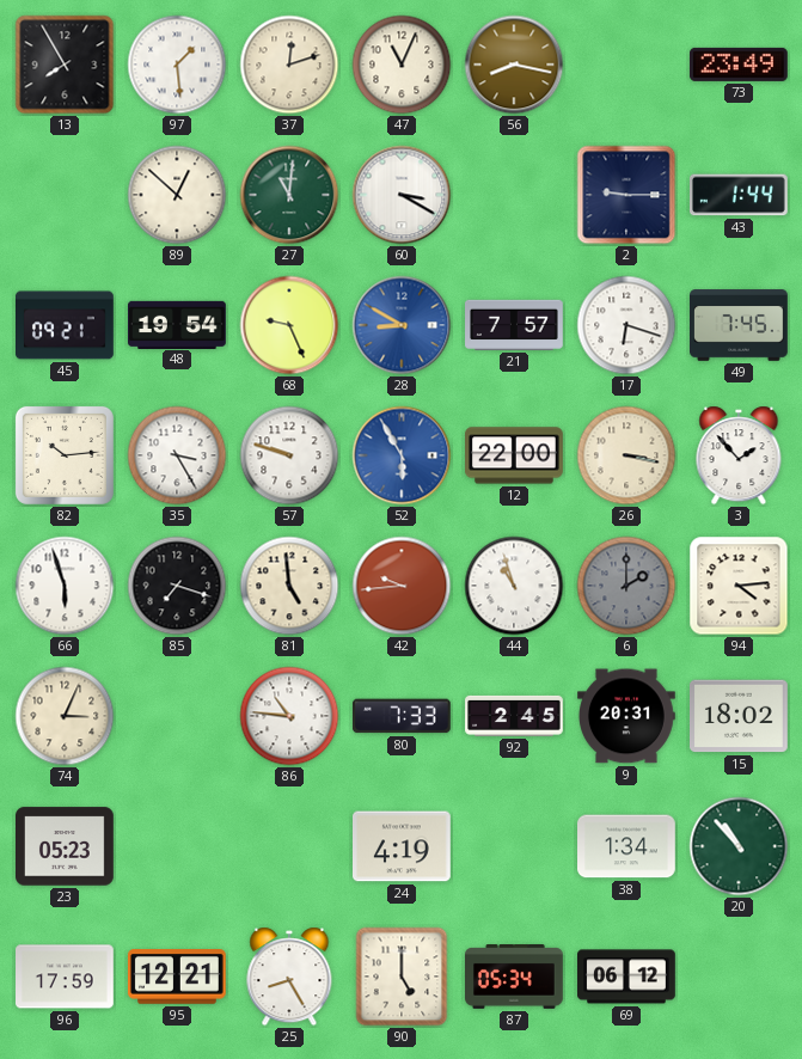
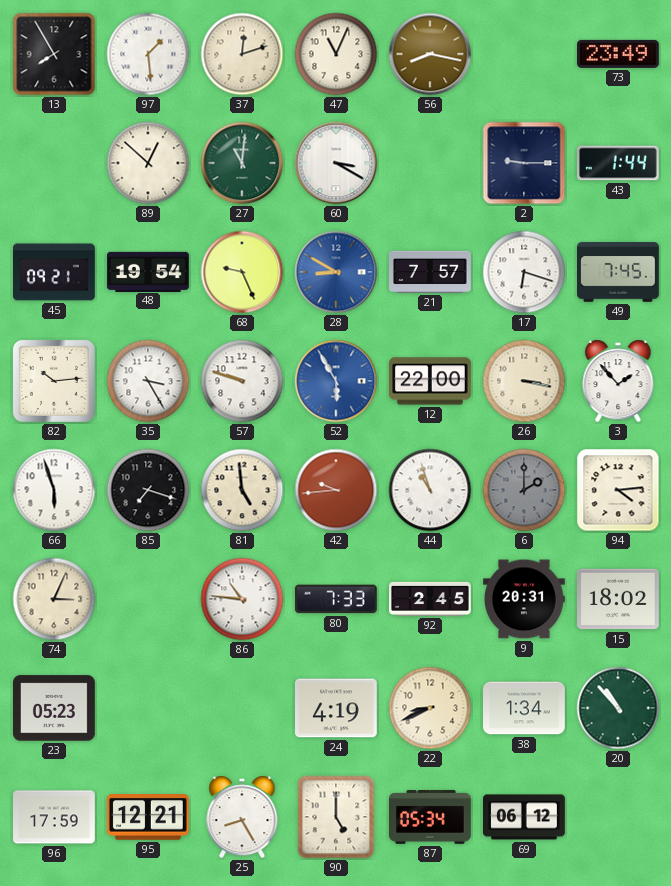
22: none -> 8:41
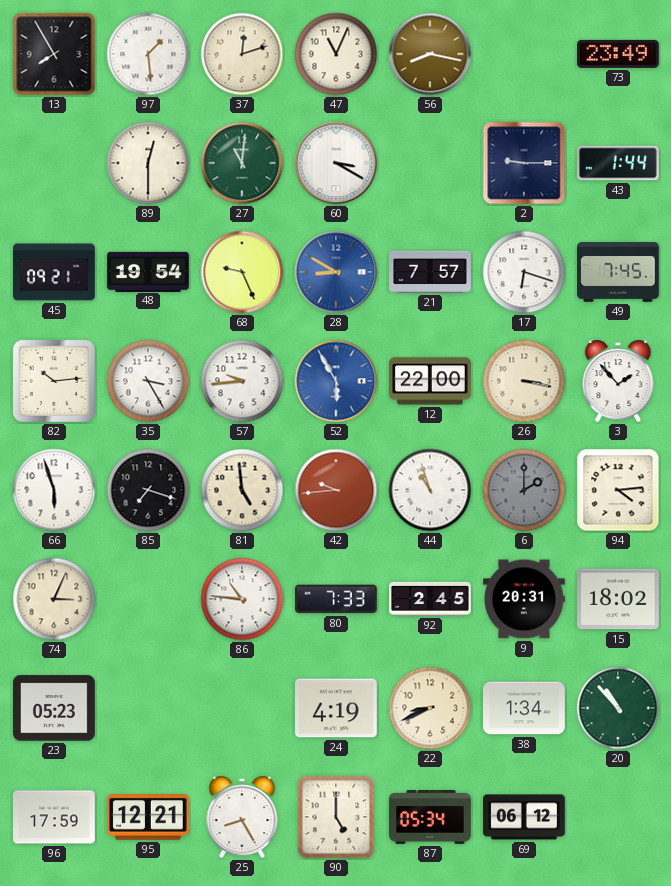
89: 12:52 -> 12:30
57: 9:48 -> 9:44
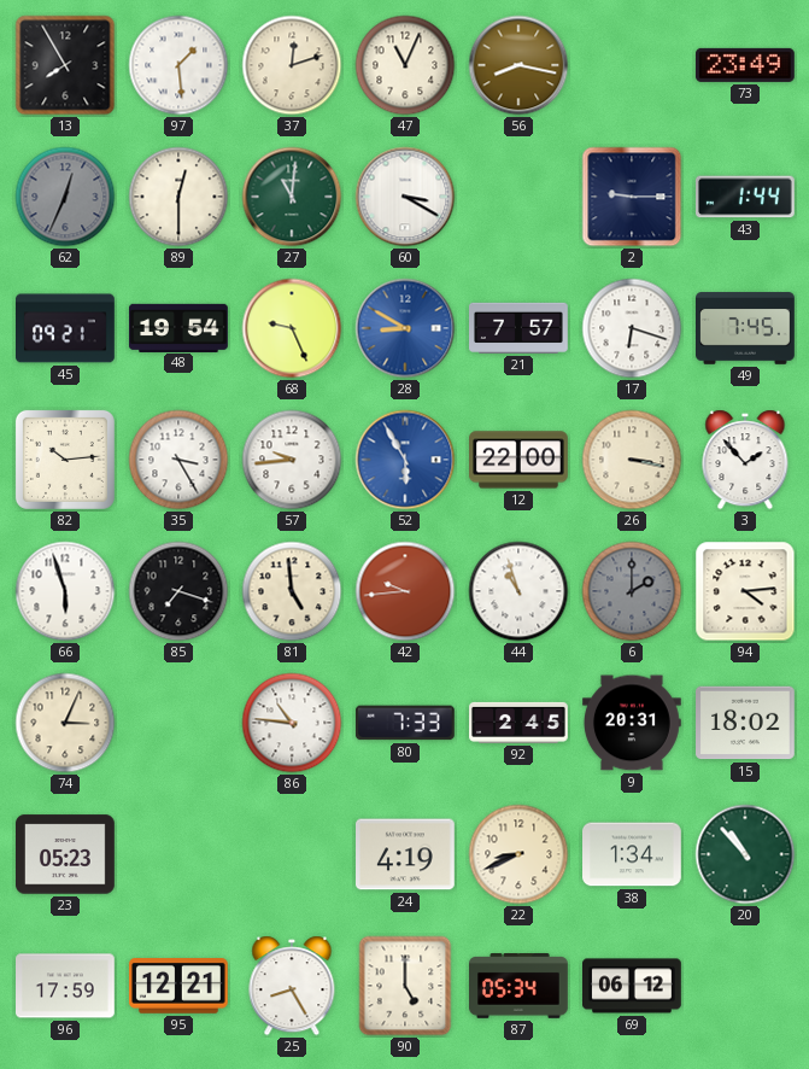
62: none -> 12:34
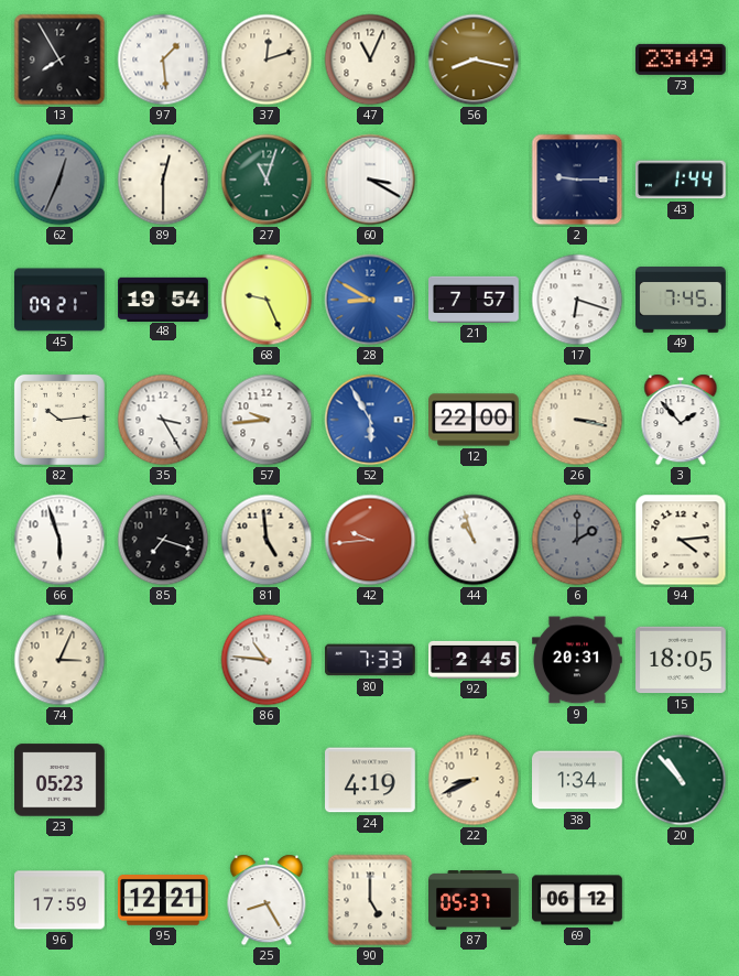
27: 11:01 -> 11:03
15: 18:02 -> 18:05
87: 05:34 -> 05:37
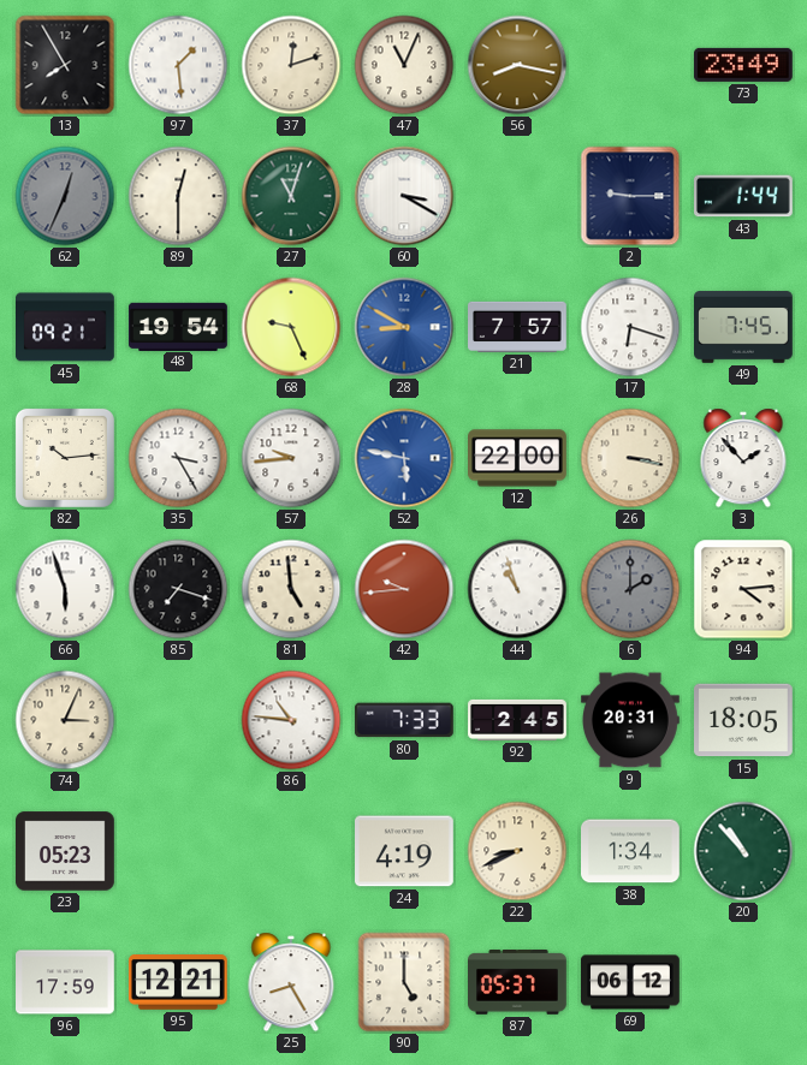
52: 5:55 -> 5:47
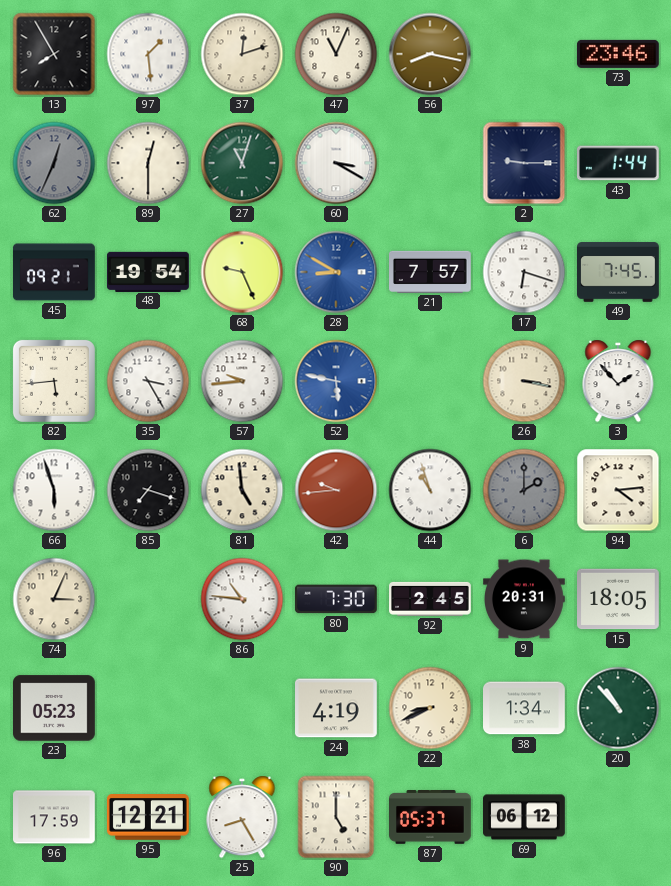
73: 23:49 -> 23:46
82: 10:14 -> 5:44
12: 22:00 -> none
80: 7:33 -> 7:30
